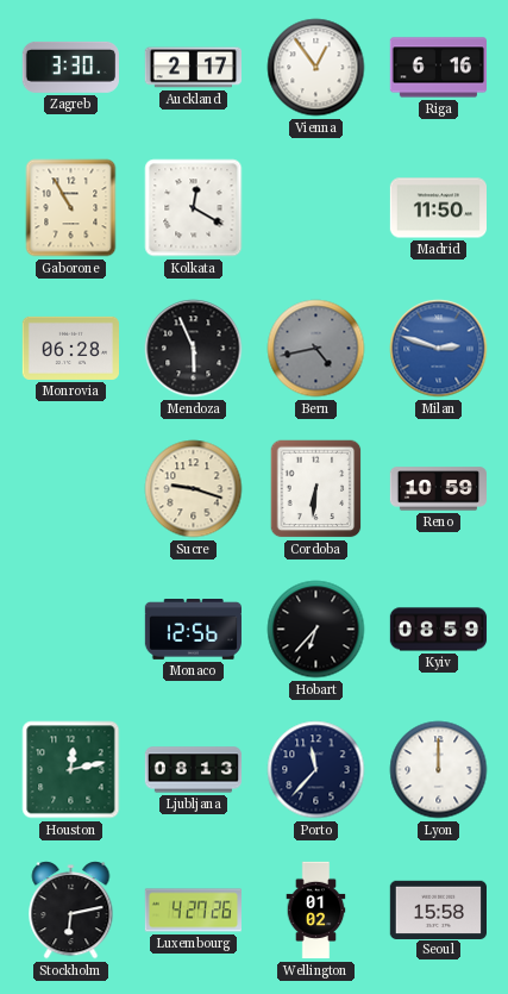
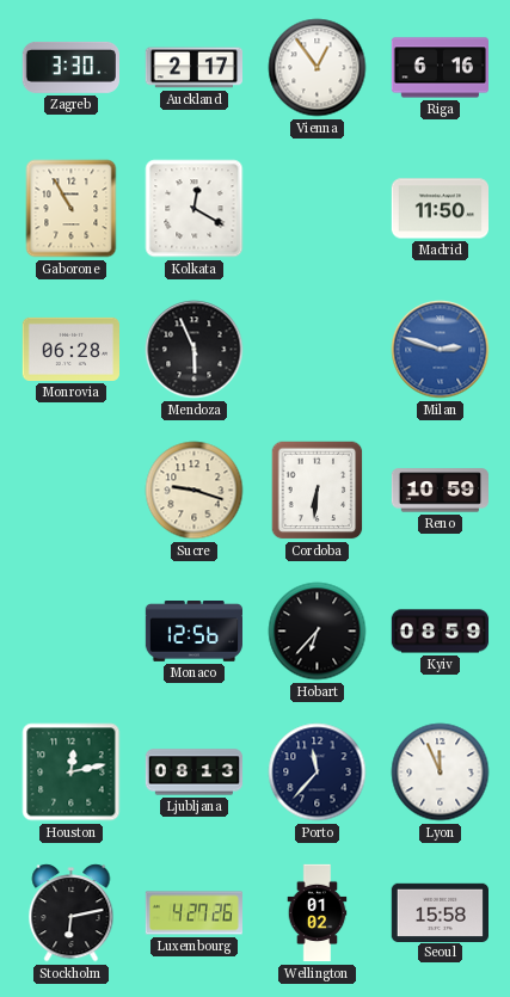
Bern: 4:43 -> none
Lyon: 12:00 -> 11:56
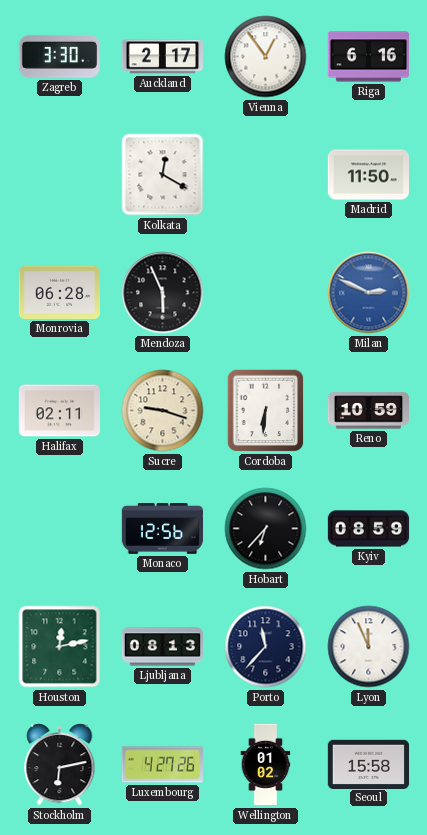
Gaborone: 10:55 -> none
Milan: 2:48 -> 2:49
Halifax: none -> 02:11
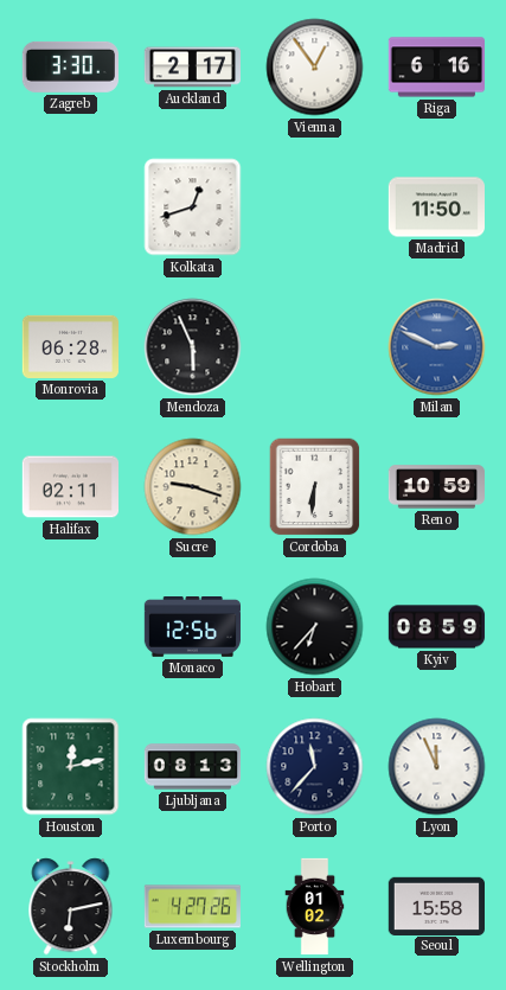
Kolkata: 12:20 -> 12:42
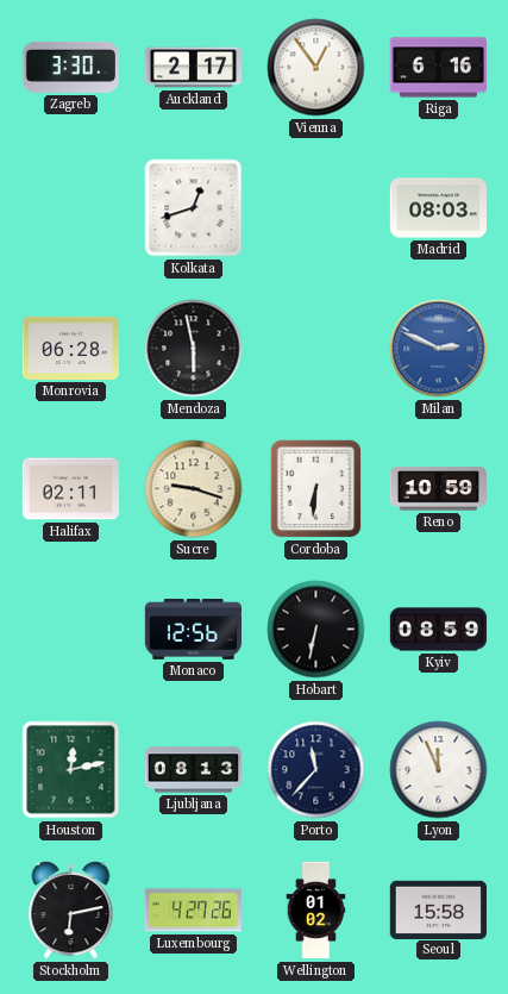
Madrid: 11:50 -> 08:03
Mendoza: 5:56 -> 5:58
Hobart: 6:37 -> 6:32
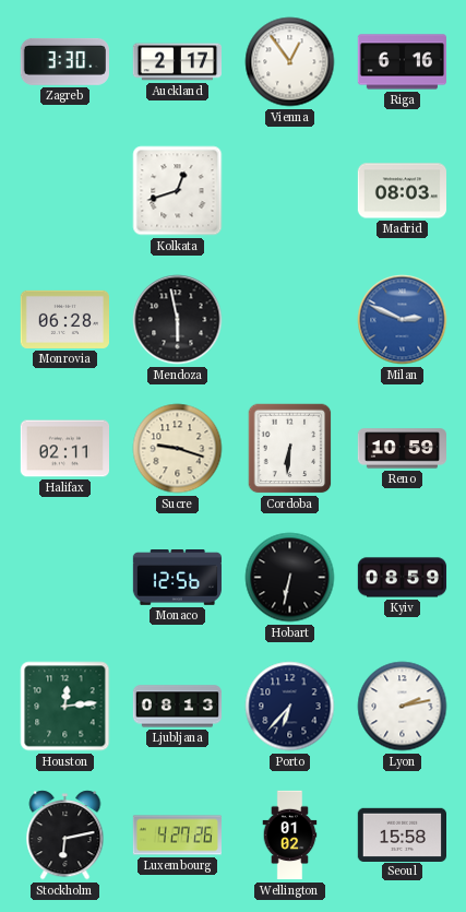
Houston: 12:13 -> 12:14
Porto: 11:37 -> 6:37
Lyon: 11:56 -> 2:13
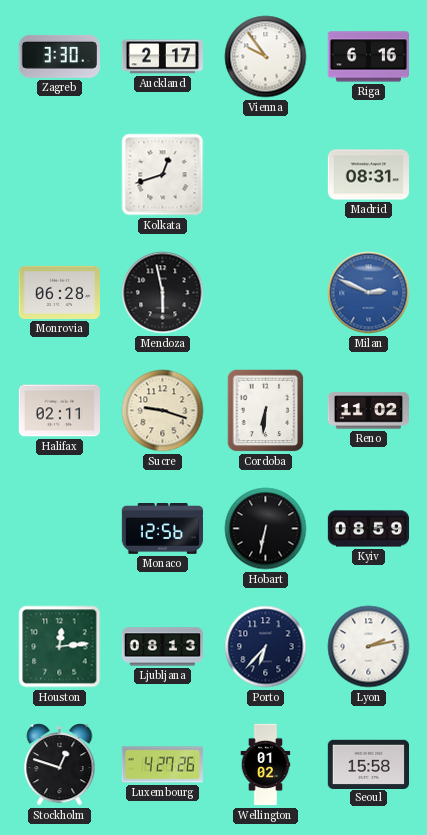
Vienna: 12:54 -> 9:54
Madrid: 08:03 -> 08:31
Reno: 10:59 -> 11:02
Stockholm: 6:13 -> 12:48
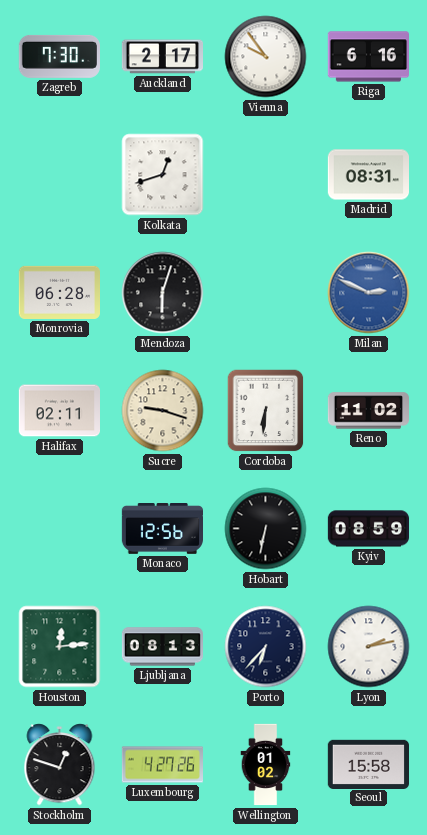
Zagreb: 3:30 -> 7:30
Mendoza: 5:58 -> 6:03
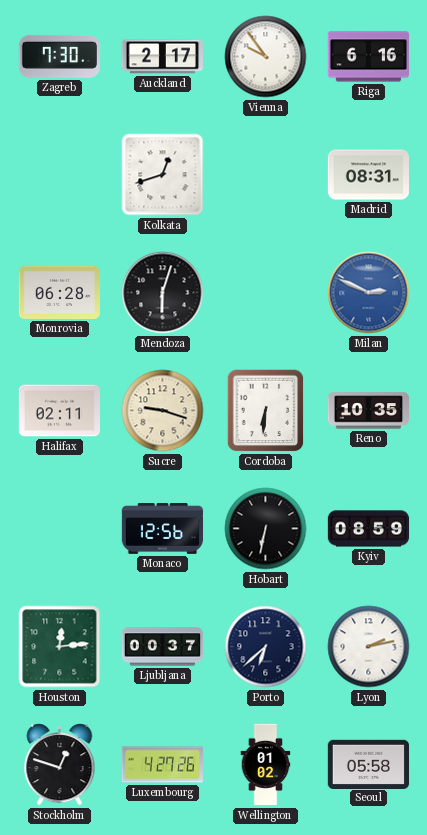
Reno: 11:02 -> 10:35
Ljubljana: 08:13 -> 00:37
Porto: 6:37 -> 6:38
Seoul: 15:58 -> 05:58
